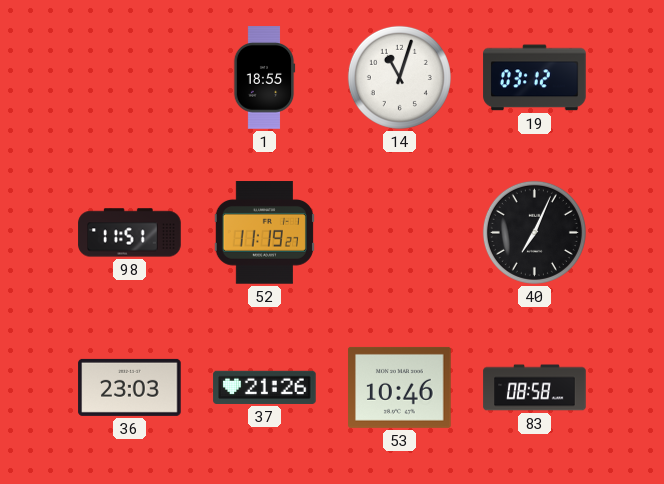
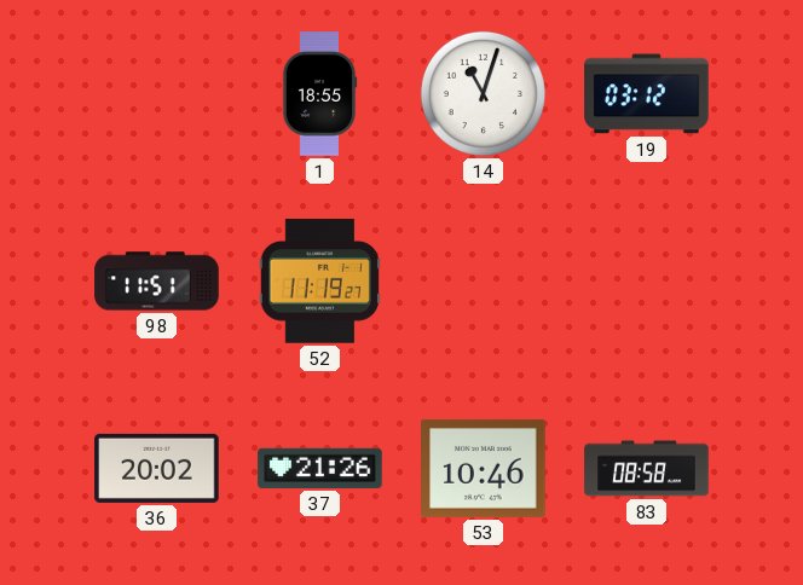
40: 7:04 -> none
36: 23:03 -> 20:02
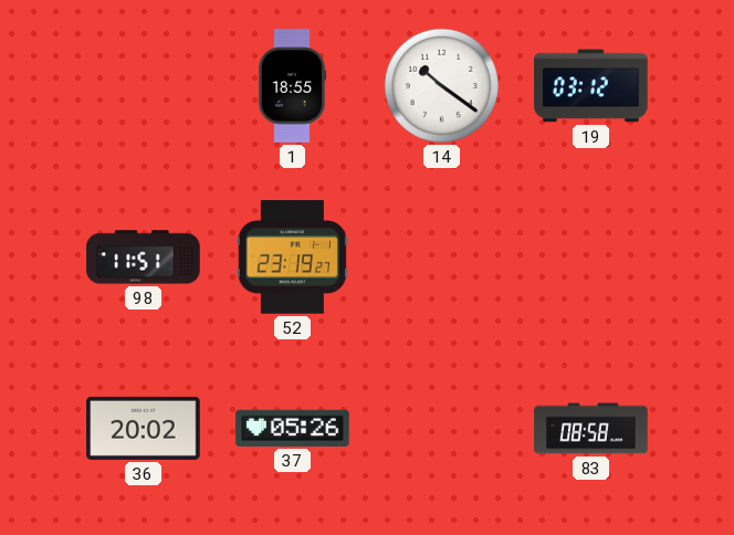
14: 11:03 -> 10:21
52: 11:19 -> 23:19
37: 21:26 -> 05:26
53: 10:46 -> none
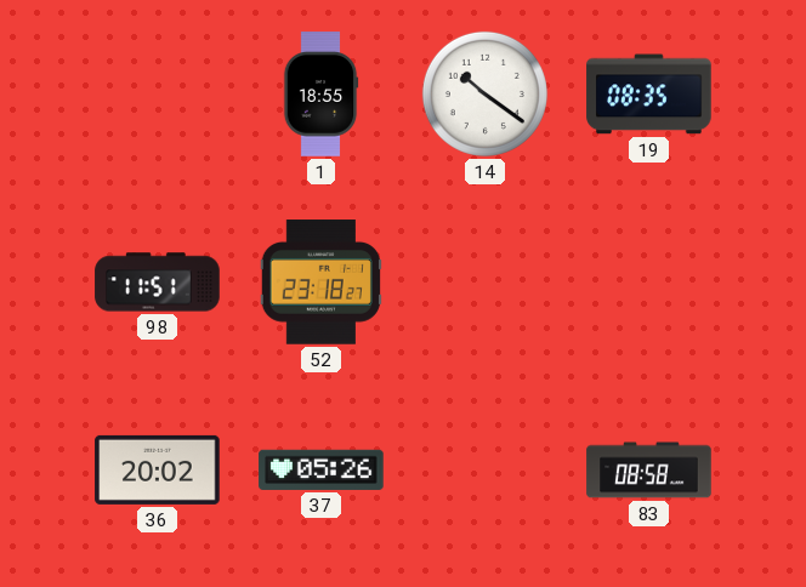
19: 03:12 -> 08:35
52: 23:19 -> 23:18
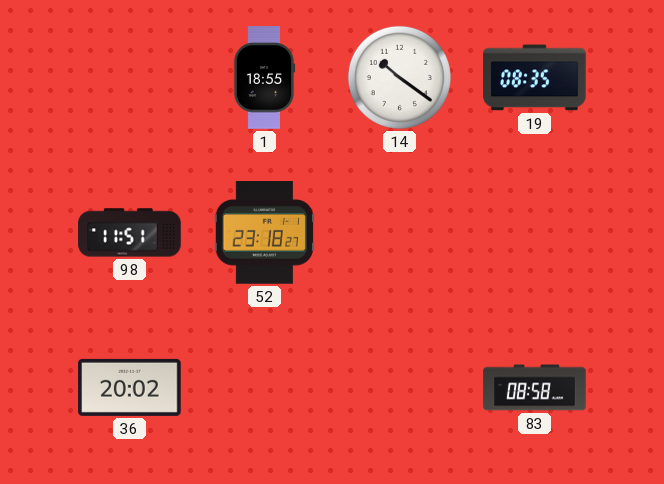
37: 05:26 -> none
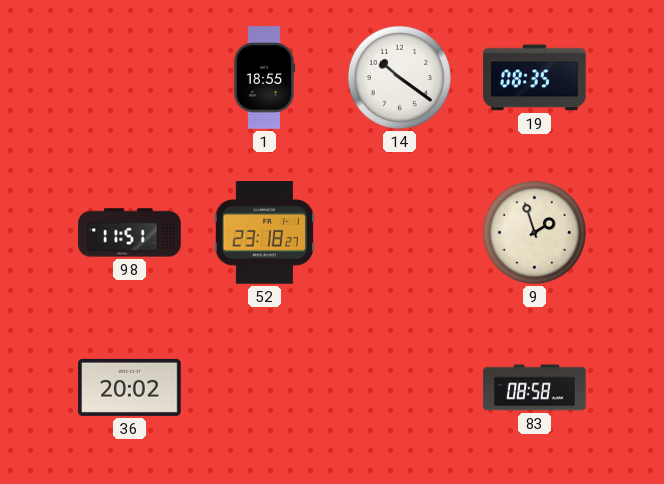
9: none -> 1:57
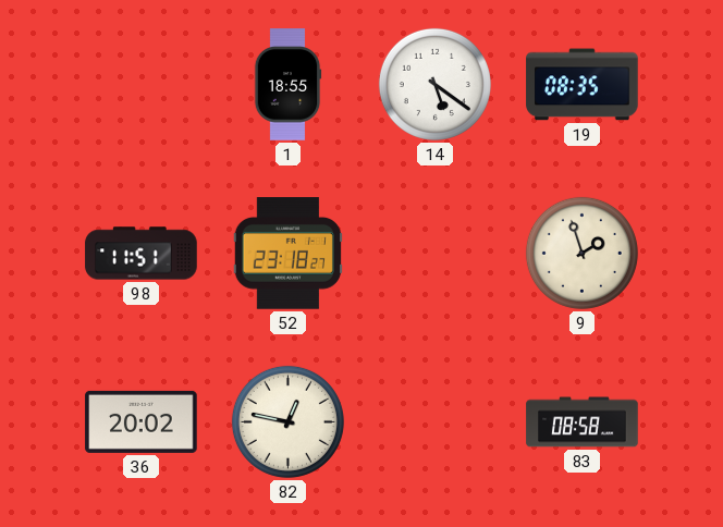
14: 10:21 -> 5:21
82: none -> 12:47
